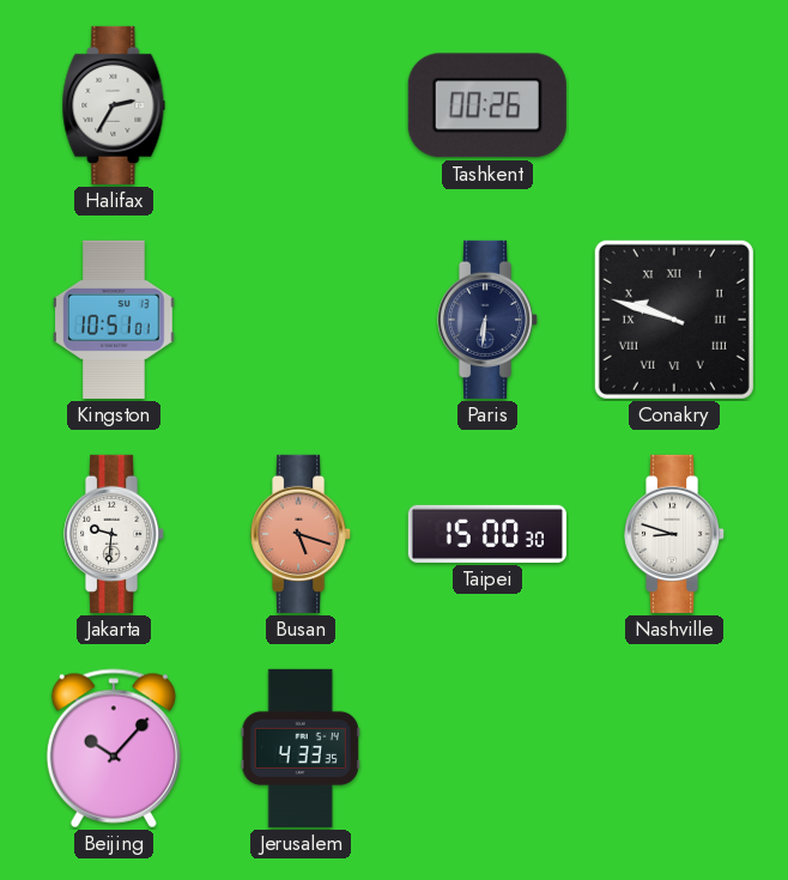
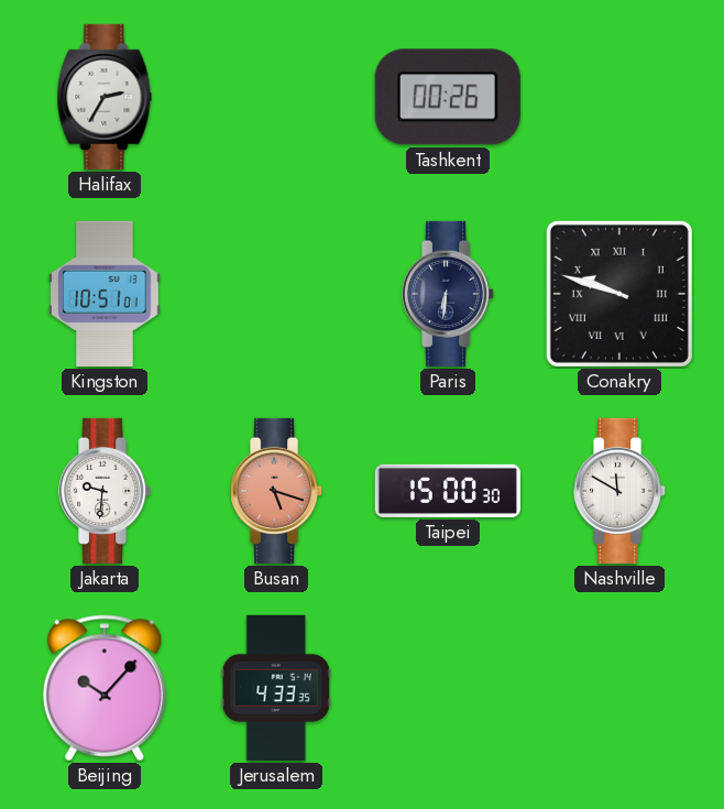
Nashville: 8:48 -> 11:50
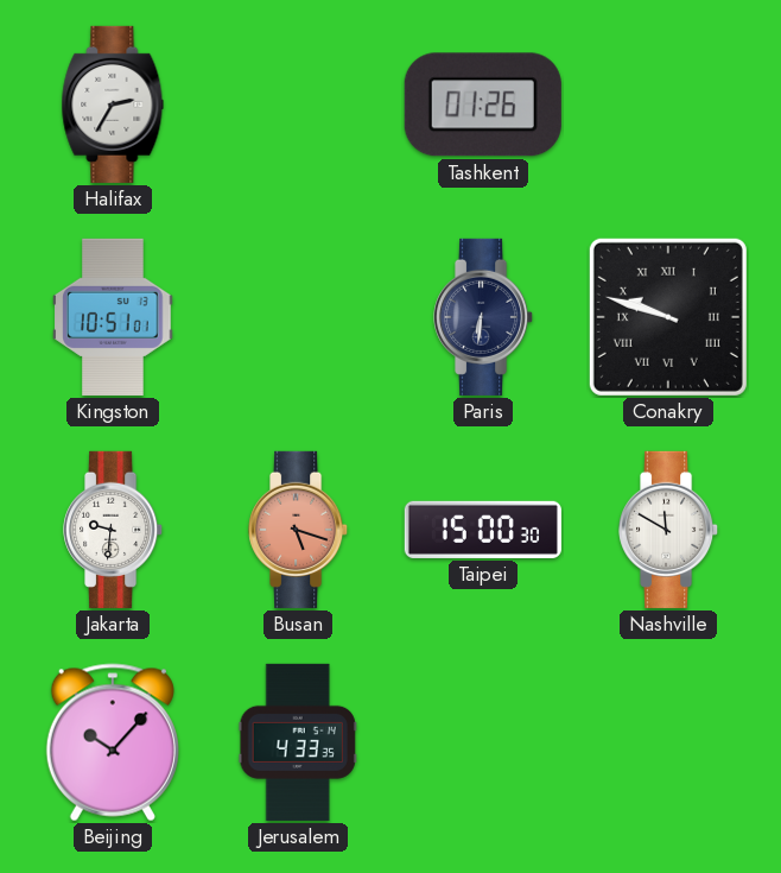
Tashkent: 00:26 -> 01:26
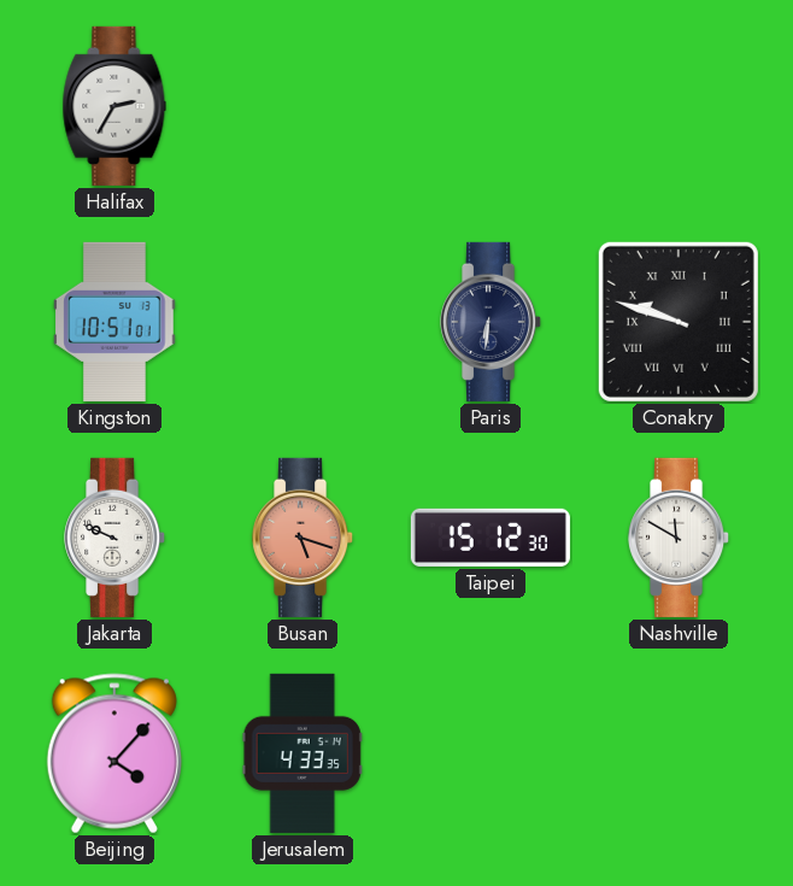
Tashkent: 01:26 -> none
Jakarta: 9:31 -> 9:49
Taipei: 15:00 -> 15:12
Beijing: 10:07 -> 4:07
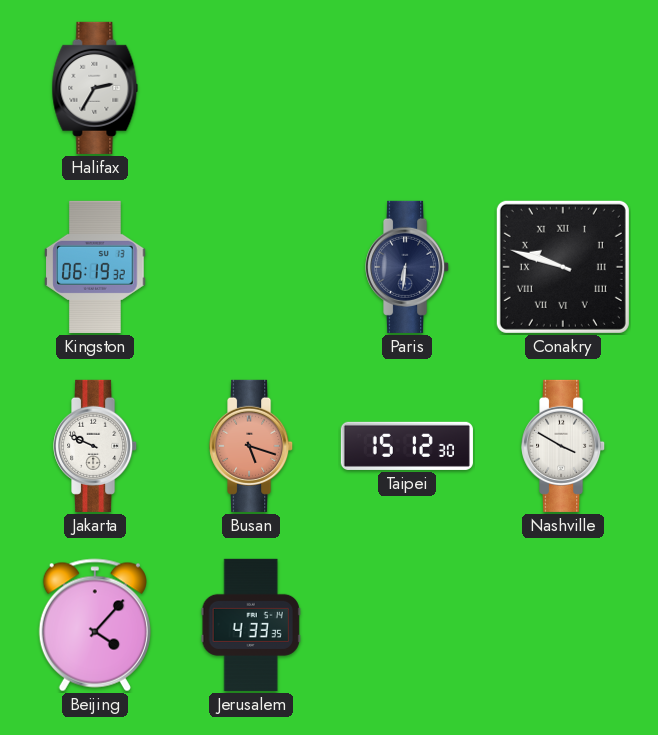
Kingston: 10:51 -> 06:19
Nashville: 11:50 -> 3:50
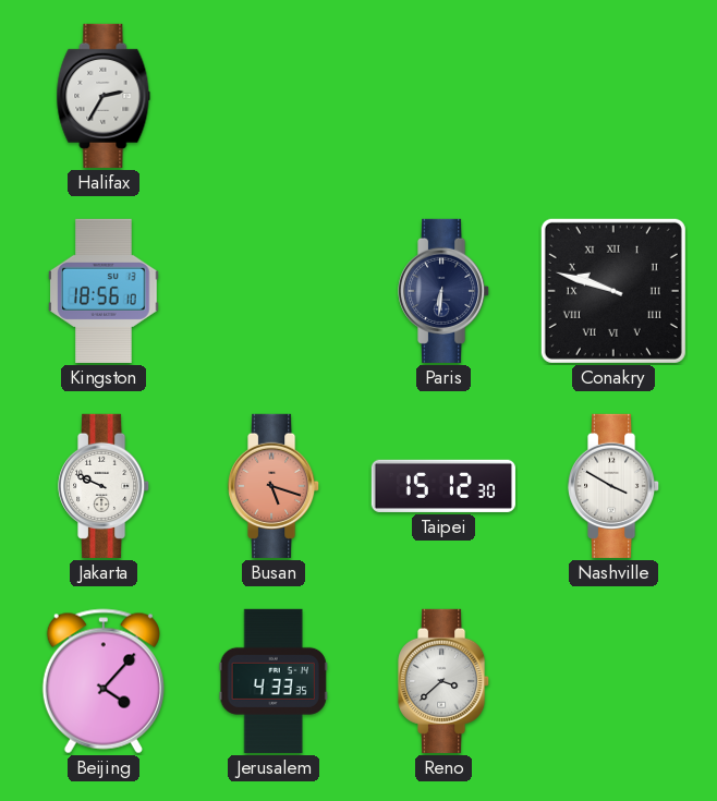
Kingston: 06:19 -> 18:56
Reno: none -> 3:38
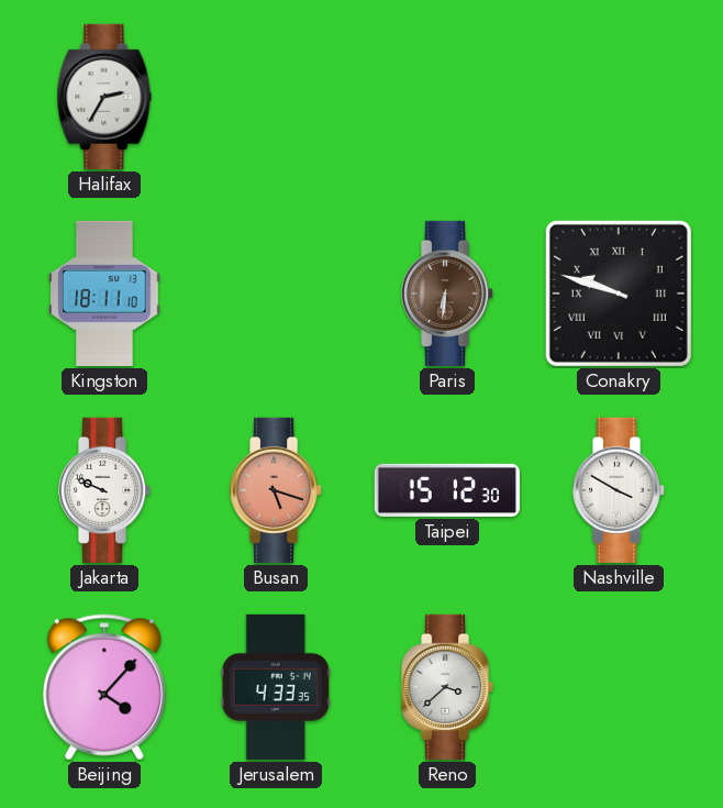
Kingston: 18:56 -> 18:11
Paris dial: navy -> brown
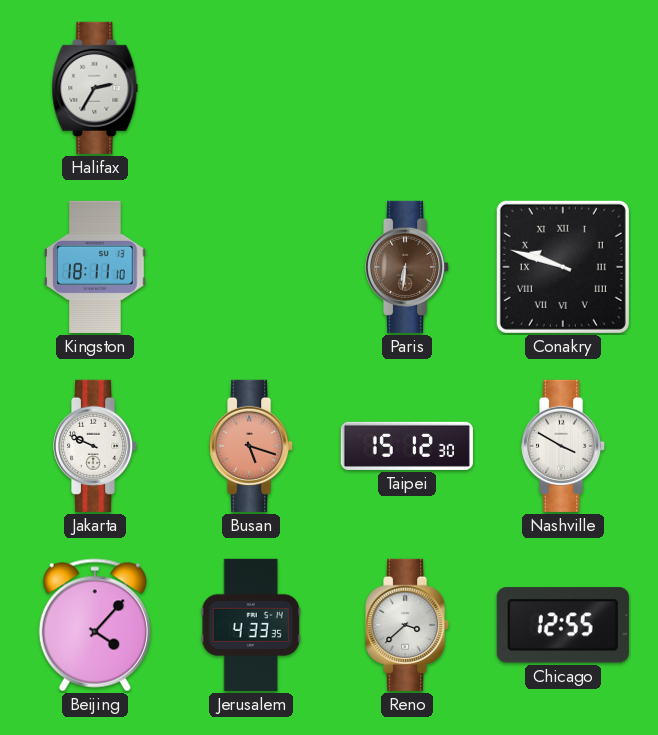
Chicago: none -> 12:55
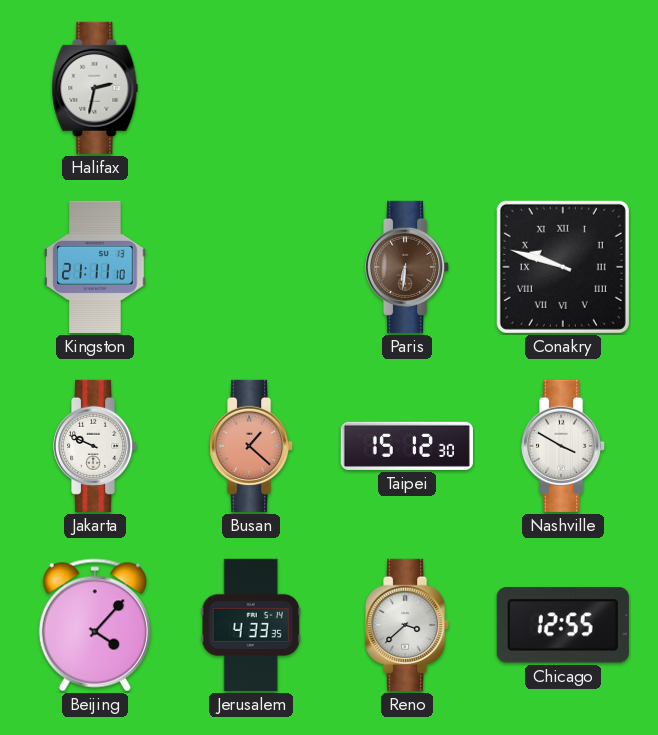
Halifax: 2:35 -> 2:32
Kingston: 18:11 -> 21:11
Busan: 5:18 -> 1:22
